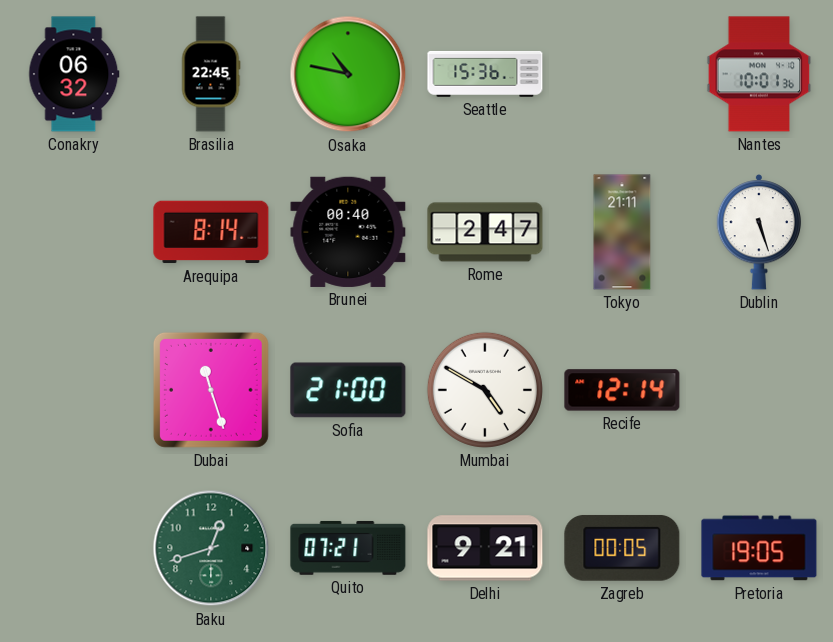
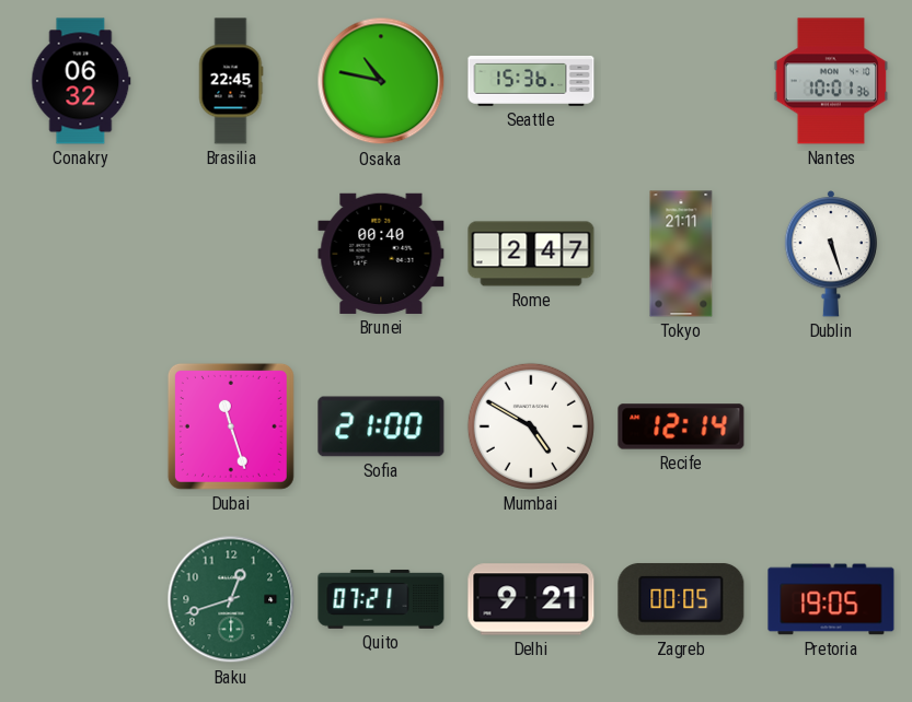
Arequipa: 8:14 -> none
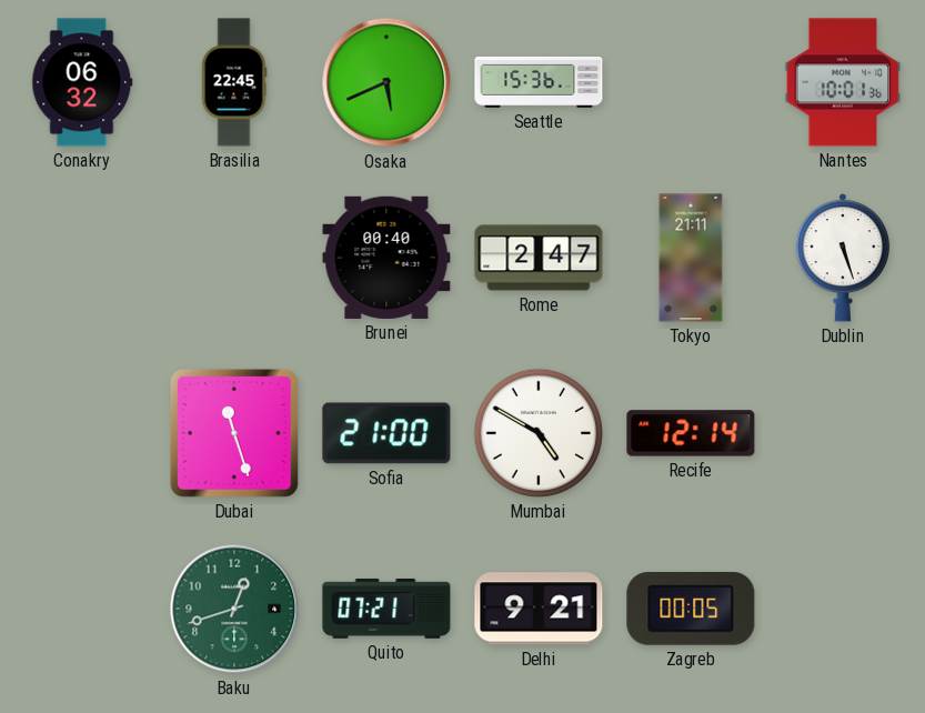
Osaka: 10:47 -> 5:41
Pretoria: 19:05 -> none
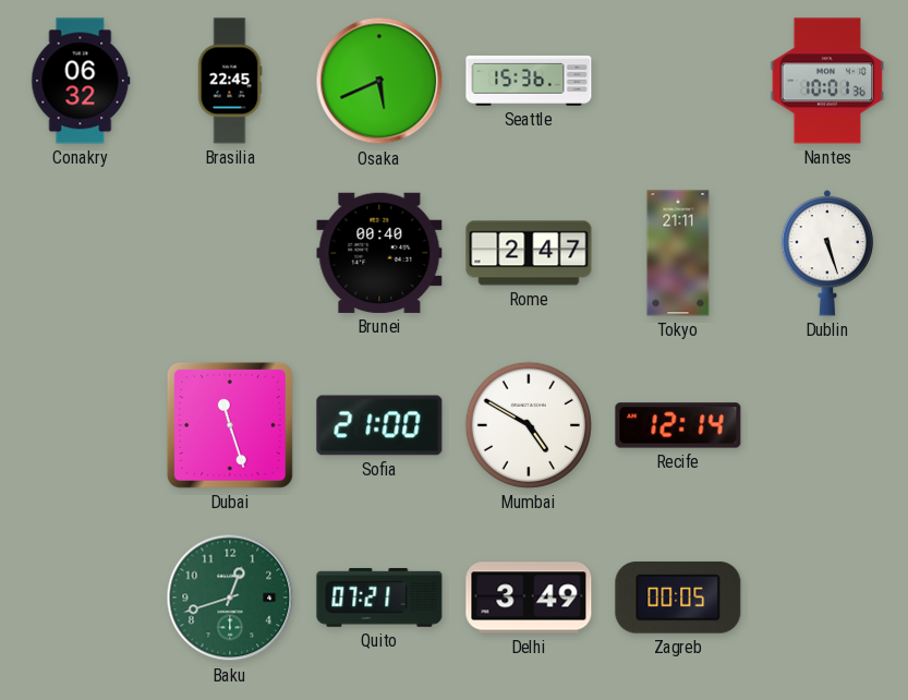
Delhi: 9:21 -> 3:49
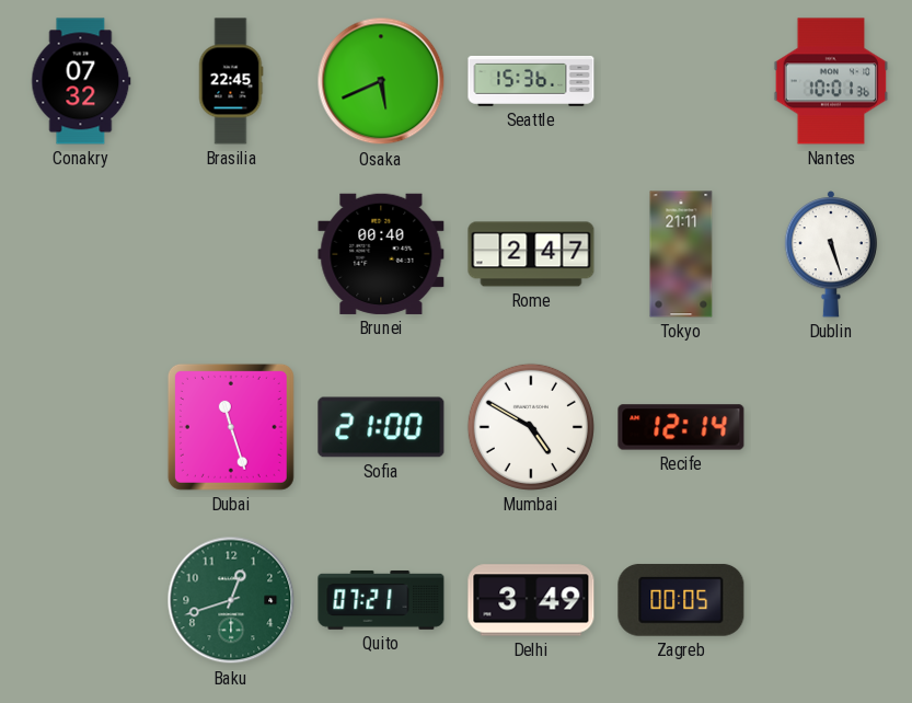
Conakry: 06:32 -> 07:32
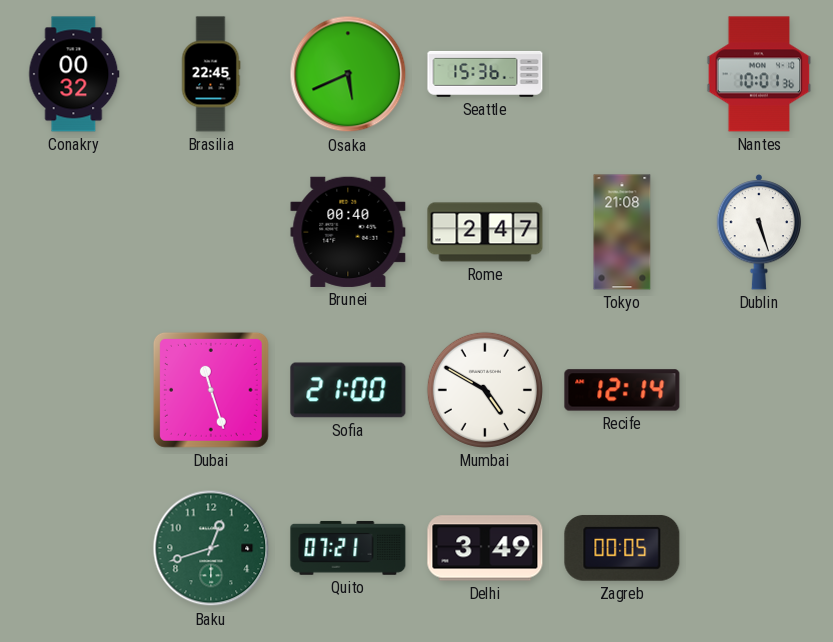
Conakry: 07:32 -> 00:32
Tokyo: 21:11 -> 21:08
